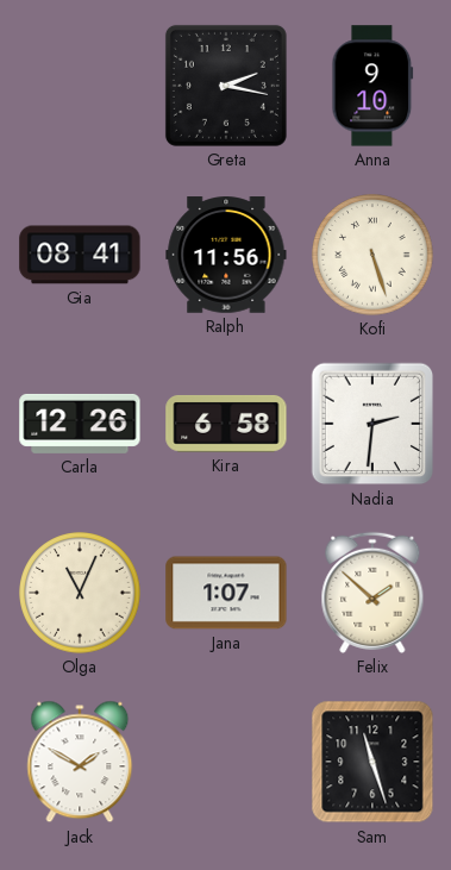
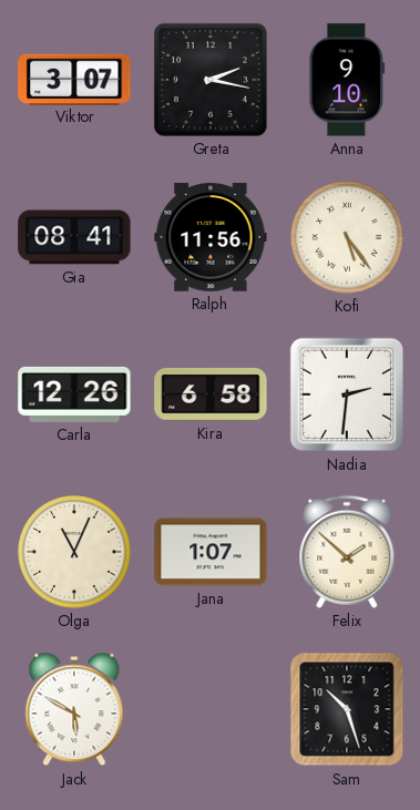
Viktor: none -> 3:07
Kofi: 5:27 -> 5:24
Jack: 1:50 -> 5:50
Sam: 11:27 -> 10:27
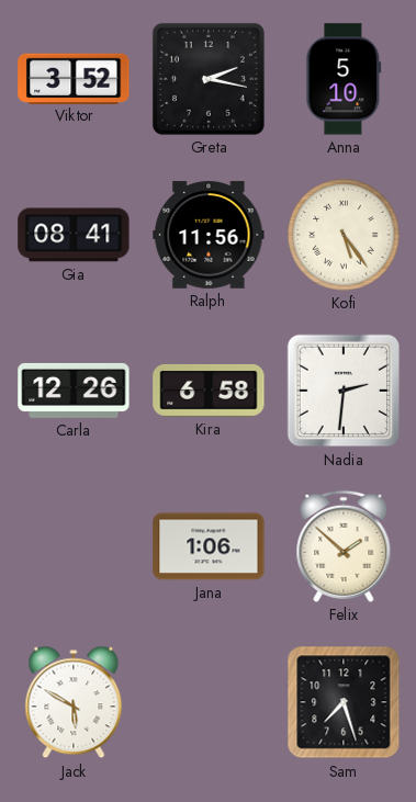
Viktor: 3:07 -> 3:52
Anna: 9:10 -> 5:10
Olga: 11:04 -> none
Jana: 1:07 -> 1:06
Sam: 10:27 -> 7:27
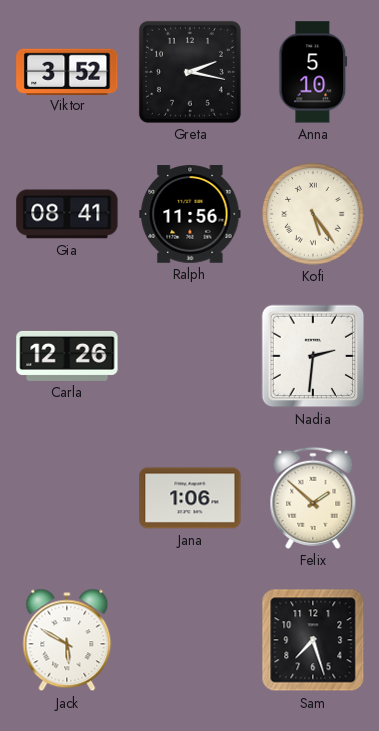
Kira: 6:58 -> none
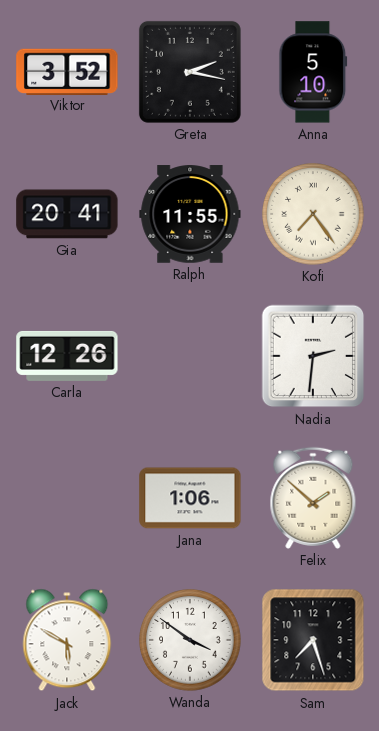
Gia: 08:41 -> 20:41
Ralph: 11:56 -> 11:55
Kofi: 5:24 -> 7:24
Wanda: none -> 3:51
